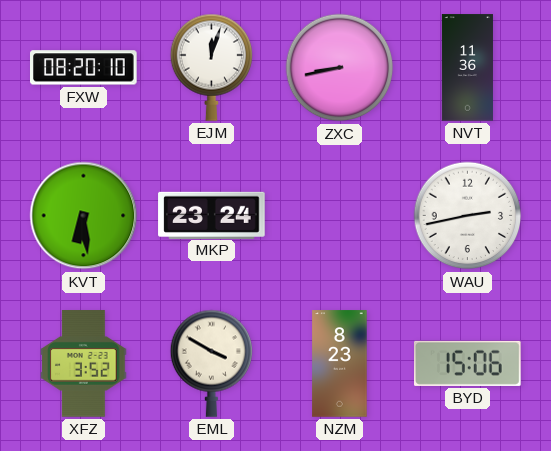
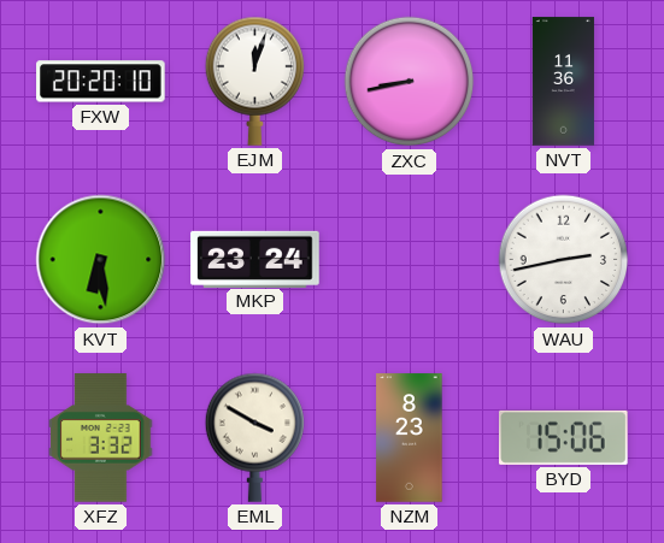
FXW: 08:20 -> 20:20
XFZ: 3:52 -> 3:32
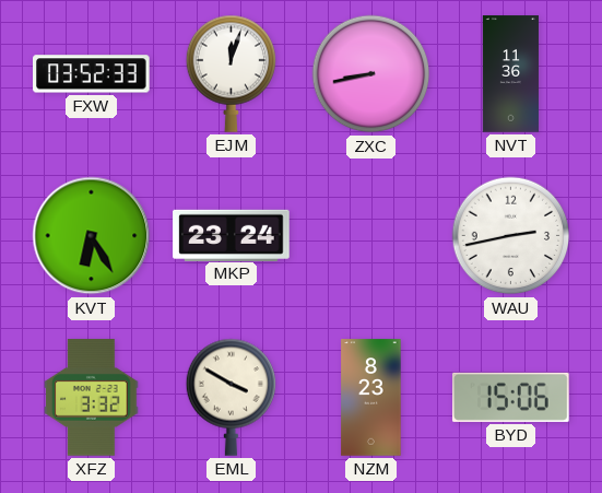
FXW: 20:20 -> 03:52
KVT: 6:29 -> 6:25
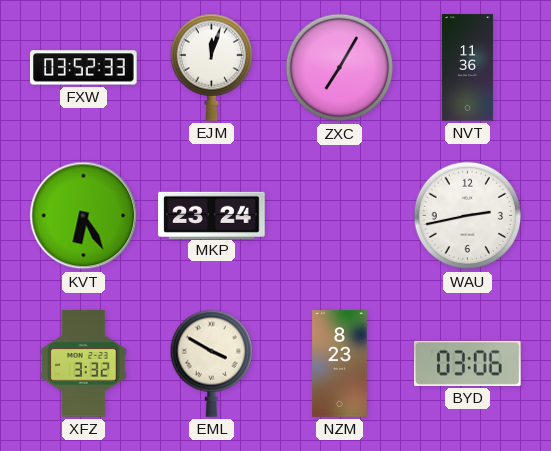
ZXC: 8:43 -> 7:05
BYD: 15:06 -> 03:06
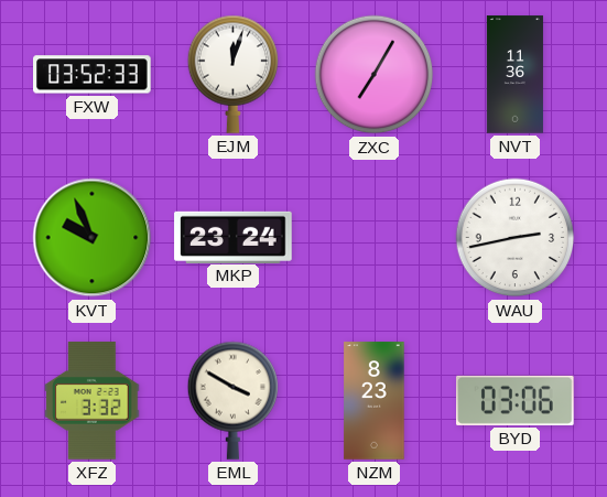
KVT: 6:25 -> 9:56
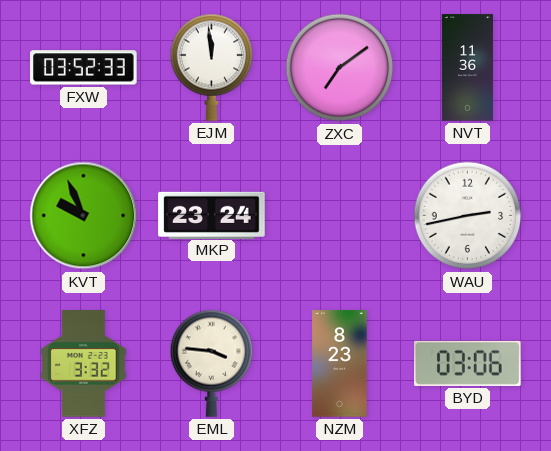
EJM: 12:03 -> 11:59
ZXC: 7:05 -> 7:09
EML: 3:50 -> 3:46
